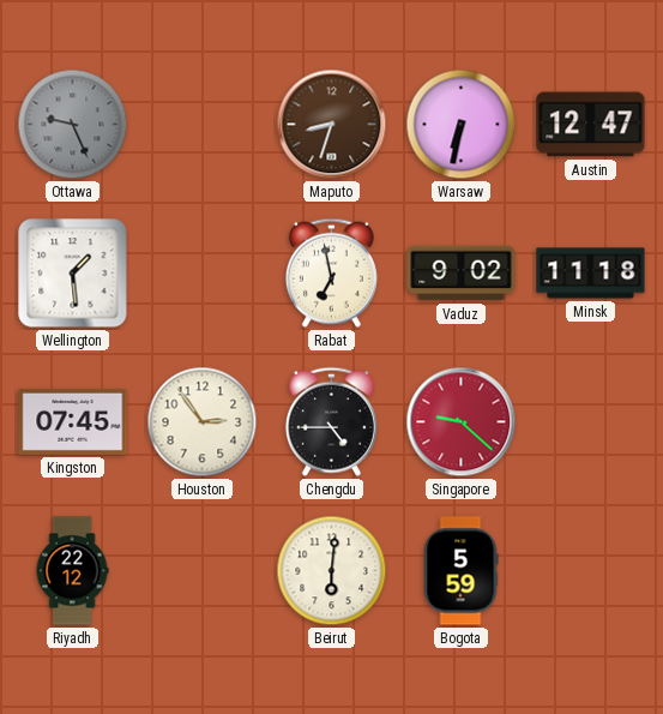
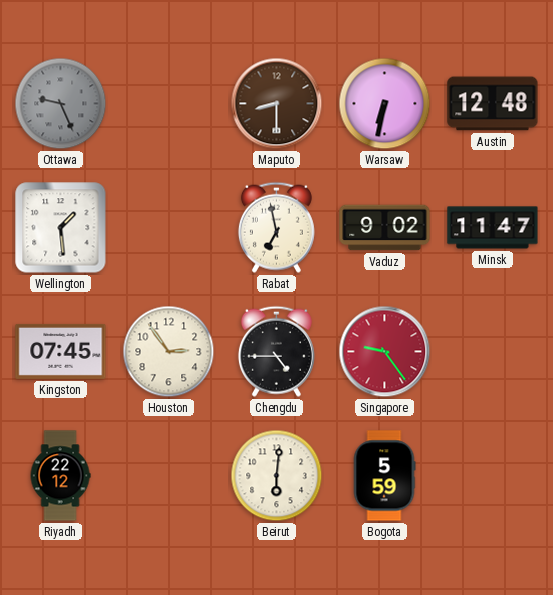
Maputo: 8:33 -> 8:30
Austin: 12:47 -> 12:48
Minsk: 11:18 -> 11:47
Singapore: 9:22 -> 9:24
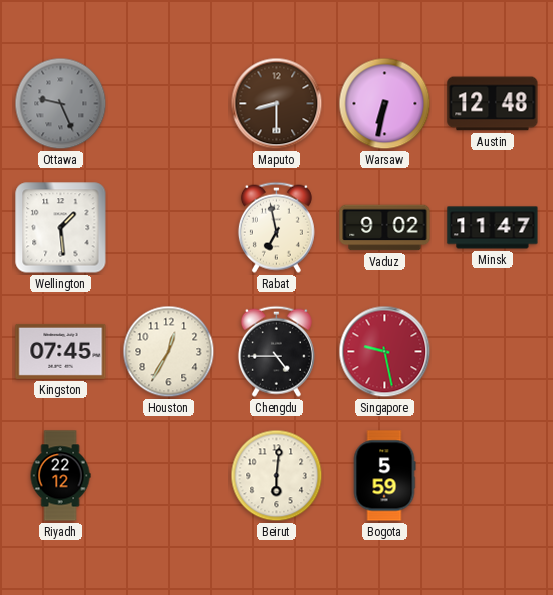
Houston: 2:54 -> 12:35
Singapore: 9:24 -> 9:28
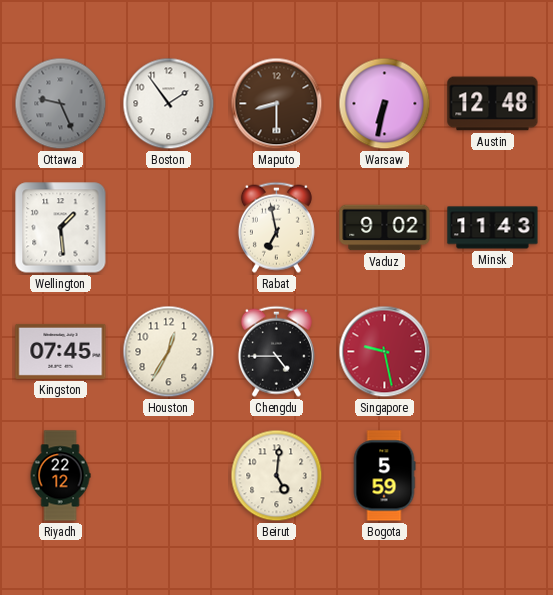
Boston: none -> 1:54
Minsk: 11:47 -> 11:43
Beirut: 6:01 -> 5:01
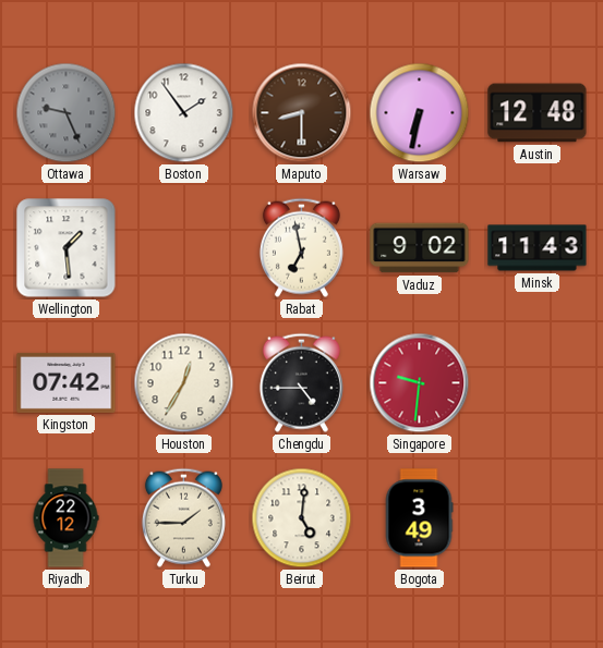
Kingston: 07:45 -> 07:42
Singapore: 9:28 -> 9:31
Turku: none -> 1:45
Bogota: 5:59 -> 3:49
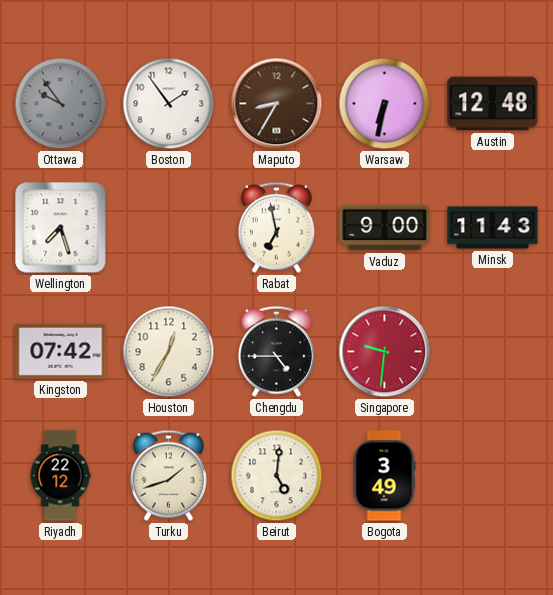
Ottawa: 9:26 -> 9:54
Maputo: 8:30 -> 8:35
Wellington: 1:29 -> 7:27
Vaduz: 9:02 -> 9:00
Turku: 1:45 -> 1:42
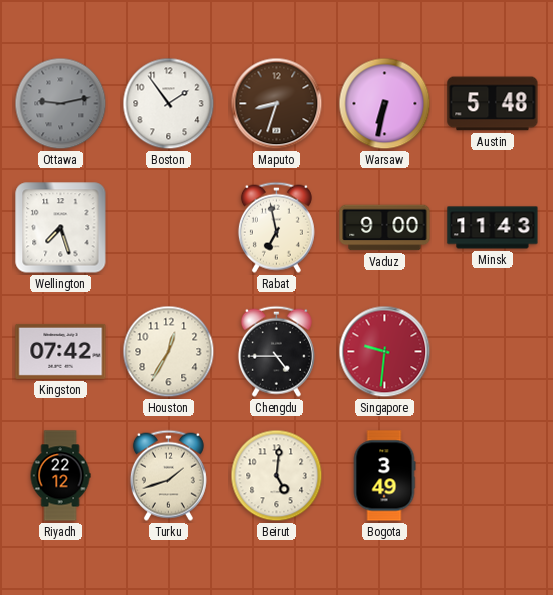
Ottawa: 9:54 -> 9:13
Maputo: 8:35 -> 8:33
Austin: 12:48 -> 5:48
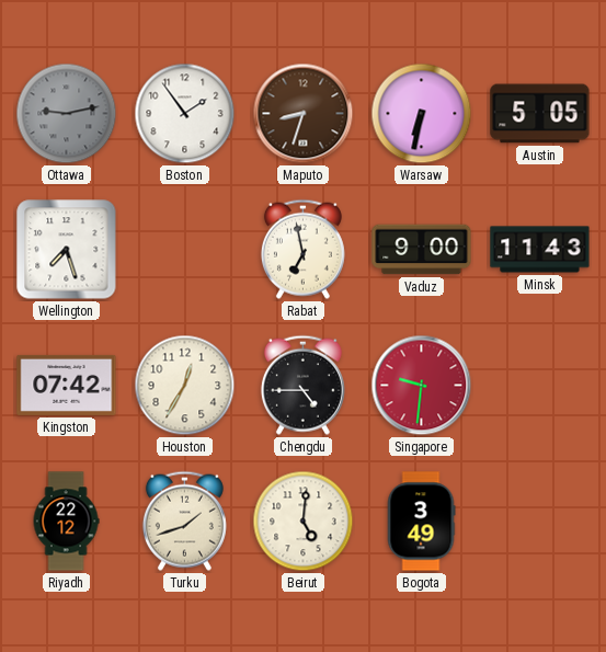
Austin: 5:48 -> 5:05
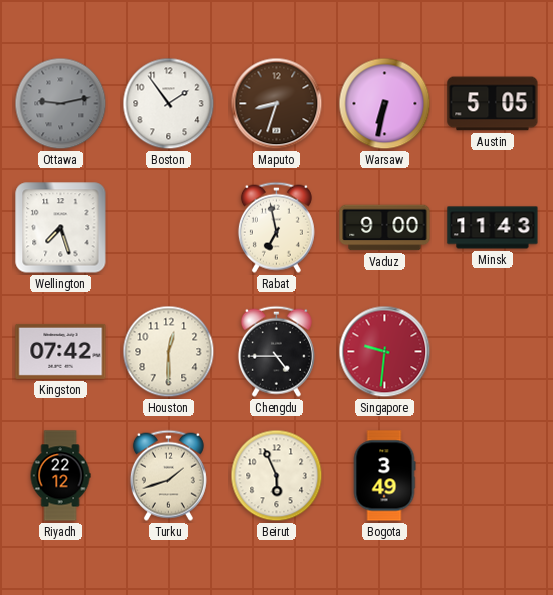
Houston: 12:35 -> 12:30
Beirut: 5:01 -> 5:56
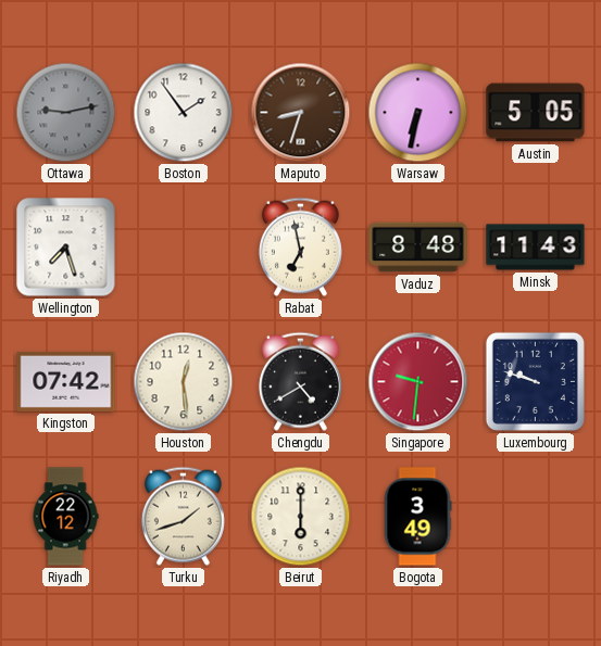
Vaduz: 9:00 -> 8:48
Houston: 12:30 -> 12:29
Chengdu: 4:45 -> 4:40
Luxembourg: none -> 9:48
Beirut: 5:56 -> 6:00
